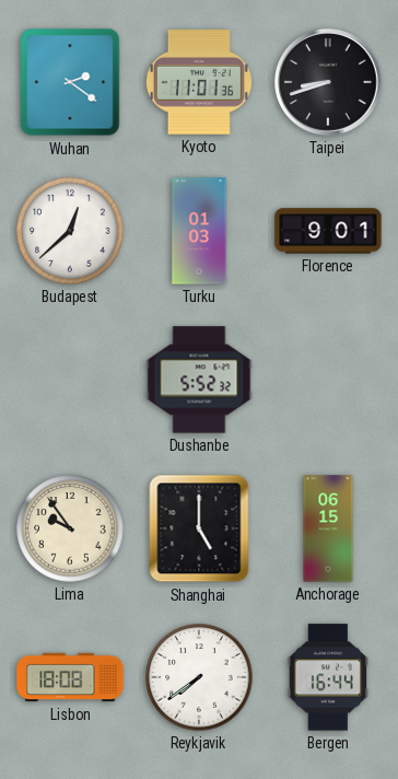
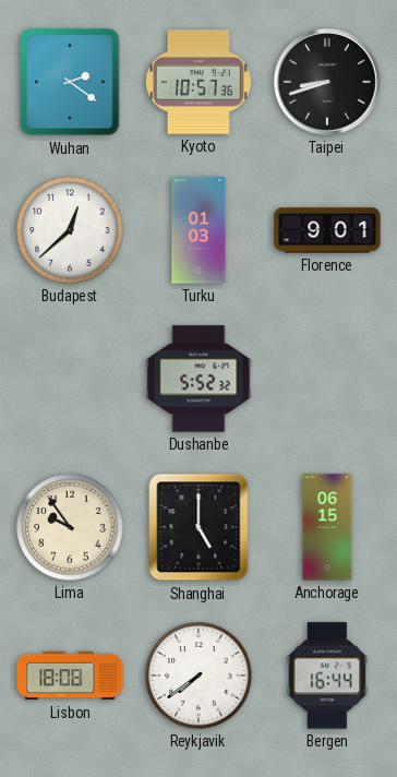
Kyoto: 11:01 -> 10:57
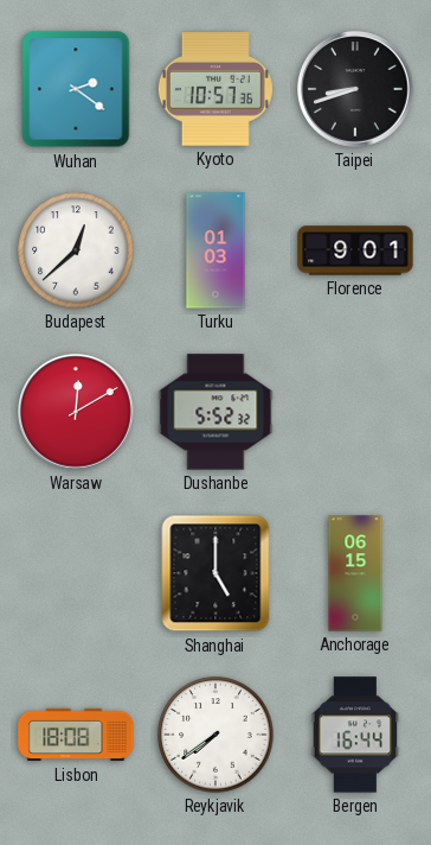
Warsaw: none -> 12:10
Lima: 9:54 -> none
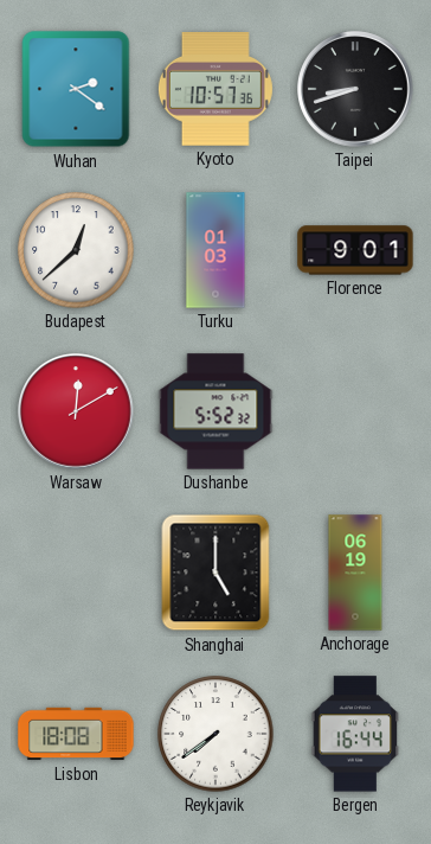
Anchorage: 06:15 -> 06:19
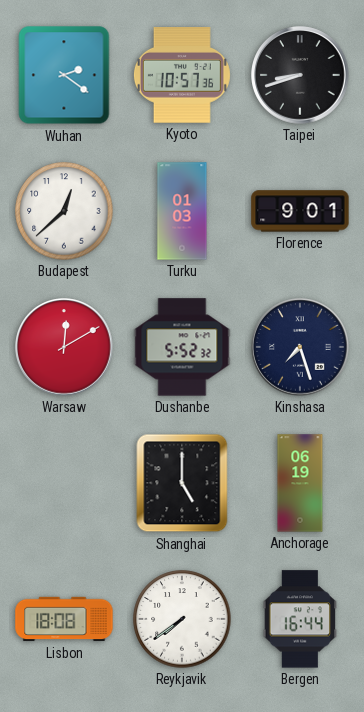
Kinshasa: none -> 7:27
